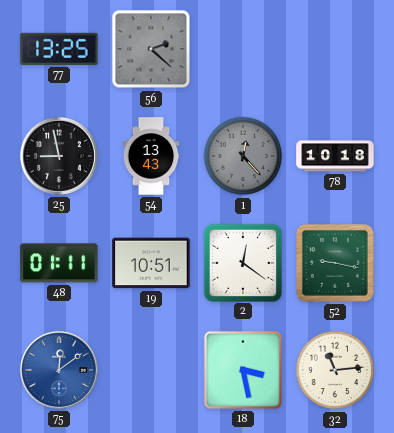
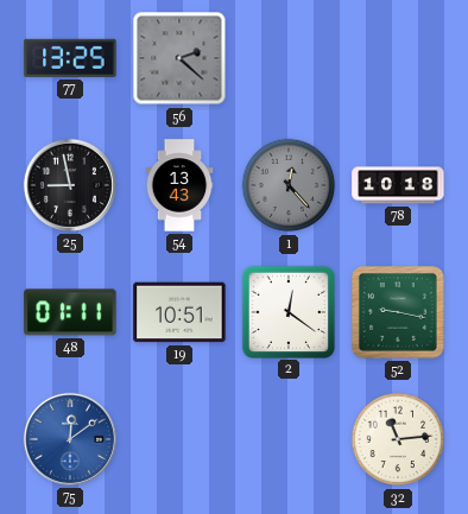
18: 3:28 -> none
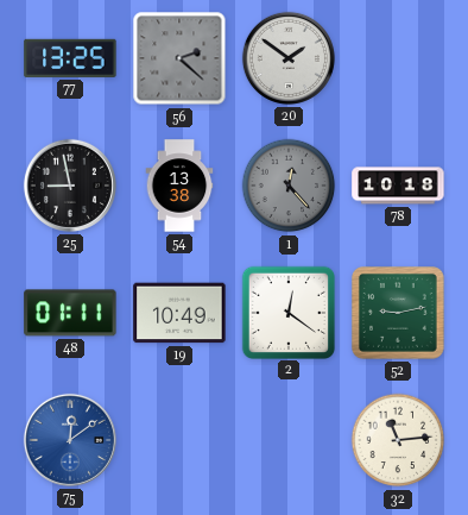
20: none -> 1:51
54: 13:43 -> 13:38
19: 10:51 -> 10:49
52: 9:17 -> 9:13
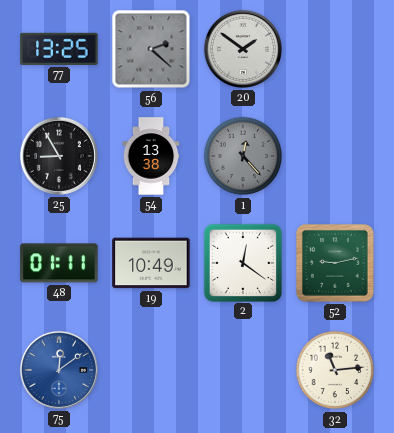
25: 8:58 -> 8:55
78: 10:18 -> none
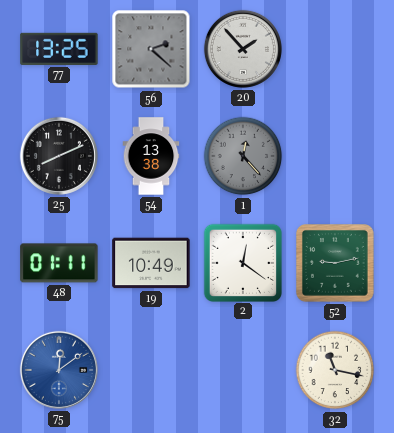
20: 1:51 -> 1:53
25: 8:55 -> 8:11
32: 11:14 -> 11:17
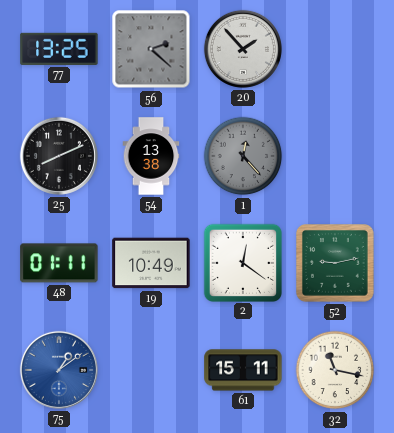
75: 12:09 -> 1:09
61: none -> 15:11
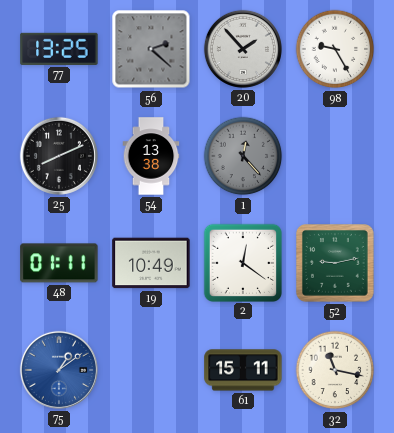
98: none -> 9:25
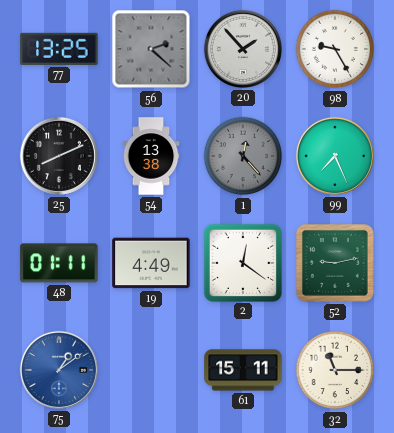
99: none -> 7:26
19: 10:49 -> 4:49
32: 11:17 -> 11:15
